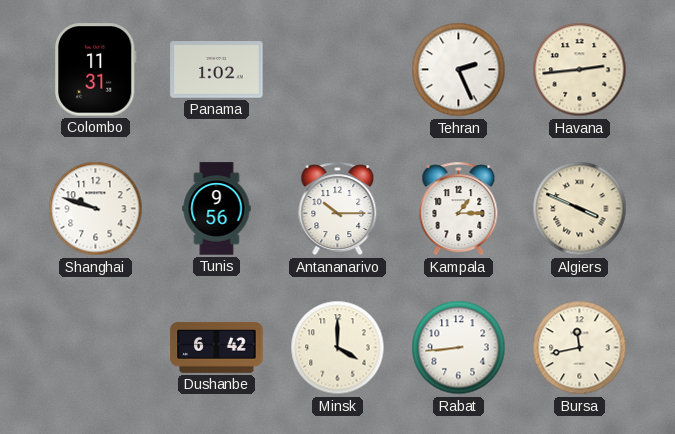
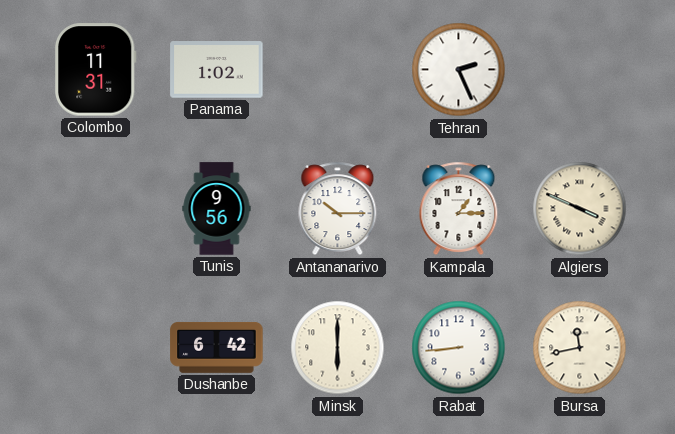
Havana: 2:44 -> none
Shanghai: 9:48 -> none
Minsk: 4:00 -> 6:00
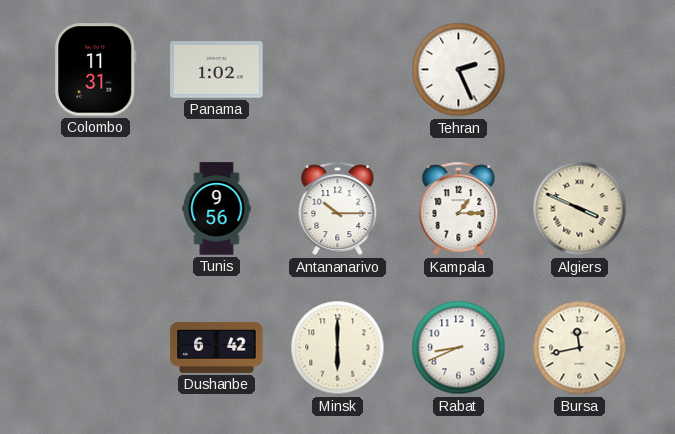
Rabat: 8:44 -> 8:41
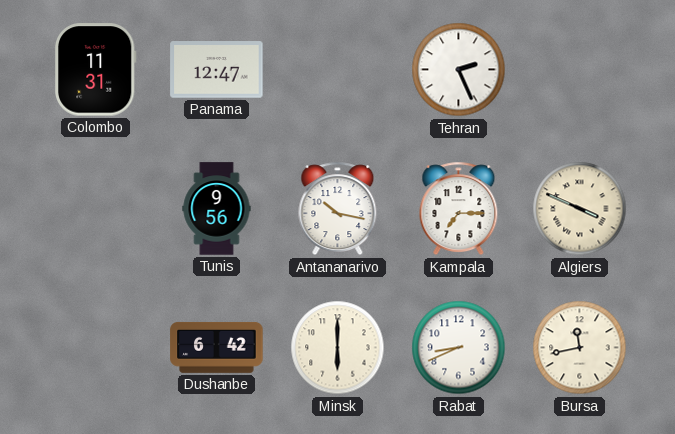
Panama: 1:02 -> 12:47
Antananarivo: 10:15 -> 10:17
Kampala: 1:15 -> 7:15
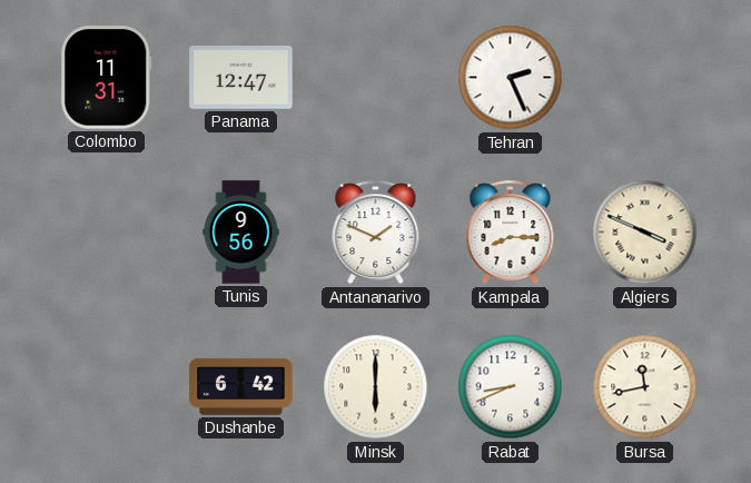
Antananarivo: 10:17 -> 1:49
Kampala: 7:15 -> 8:15
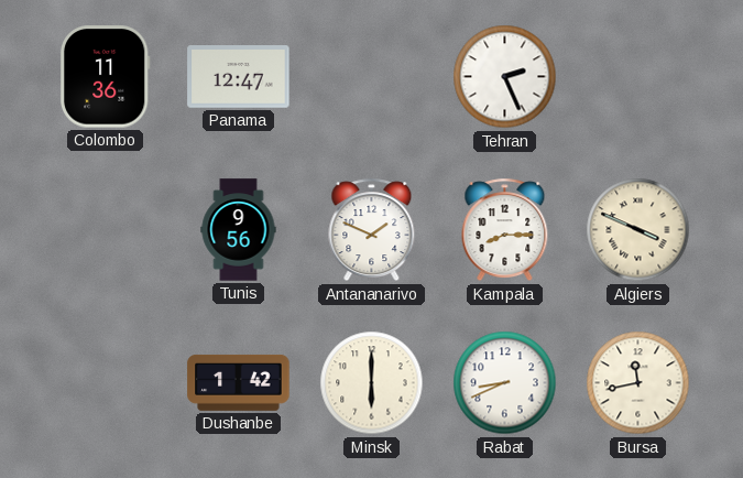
Colombo: 11:31 -> 11:36
Dushanbe: 6:42 -> 1:42
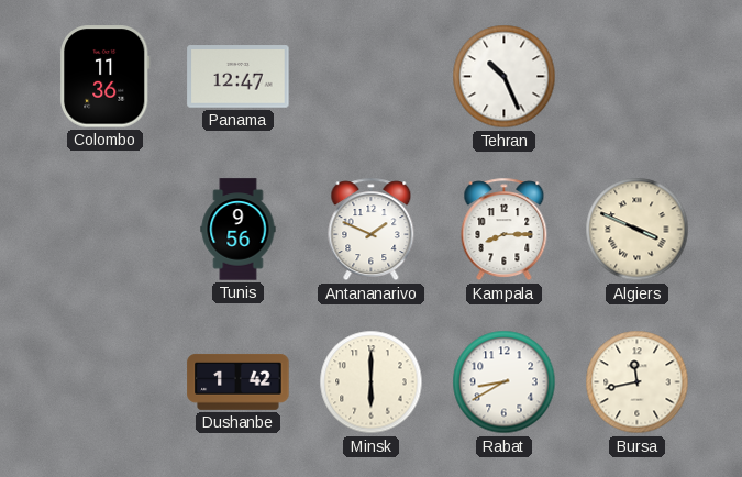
Tehran: 2:26 -> 10:26
Rabat: 8:41 -> 8:40
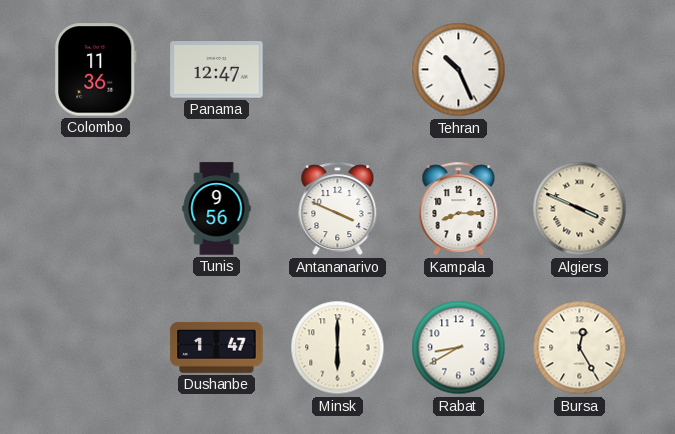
Antananarivo: 1:49 -> 3:49
Dushanbe: 1:42 -> 1:47
Bursa: 11:43 -> 12:25
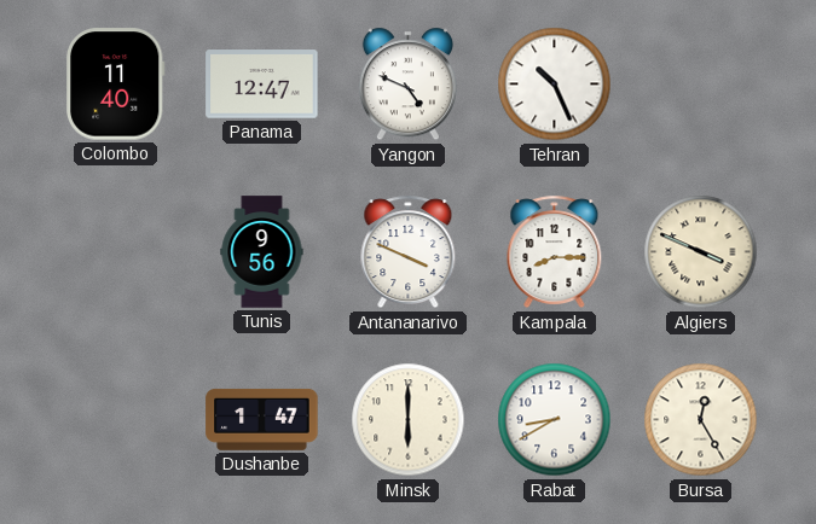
Colombo: 11:36 -> 11:40
Yangon: none -> 4:49
